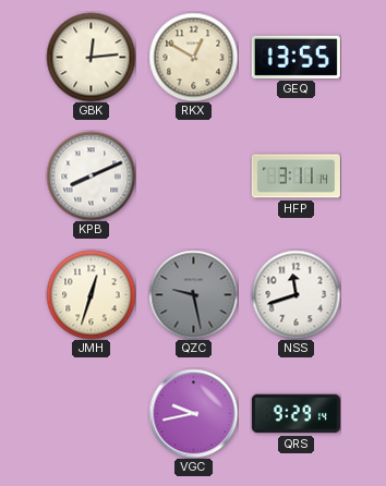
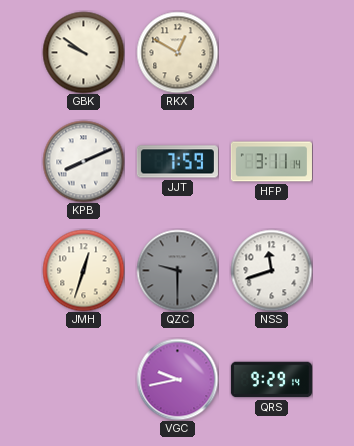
GBK: 12:14 -> 9:51
GEQ: 13:55 -> none
JJT: none -> 7:59
QZC: 9:28 -> 9:30
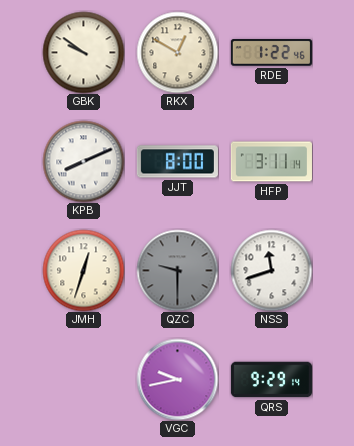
RDE: none -> 1:22
JJT: 7:59 -> 8:00
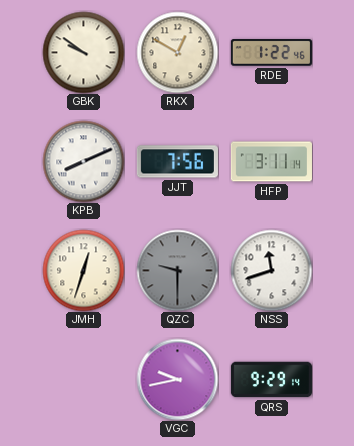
JJT: 8:00 -> 7:56
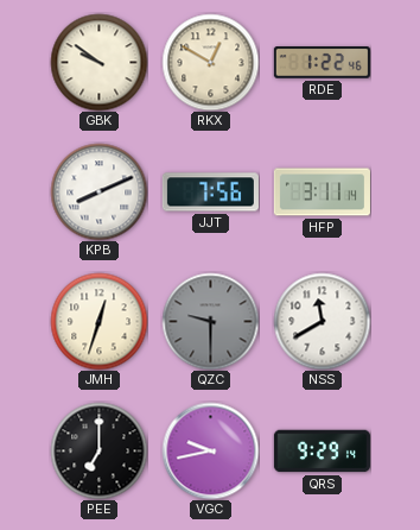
NSS: 11:42 -> 11:40
PEE: none -> 7:00
